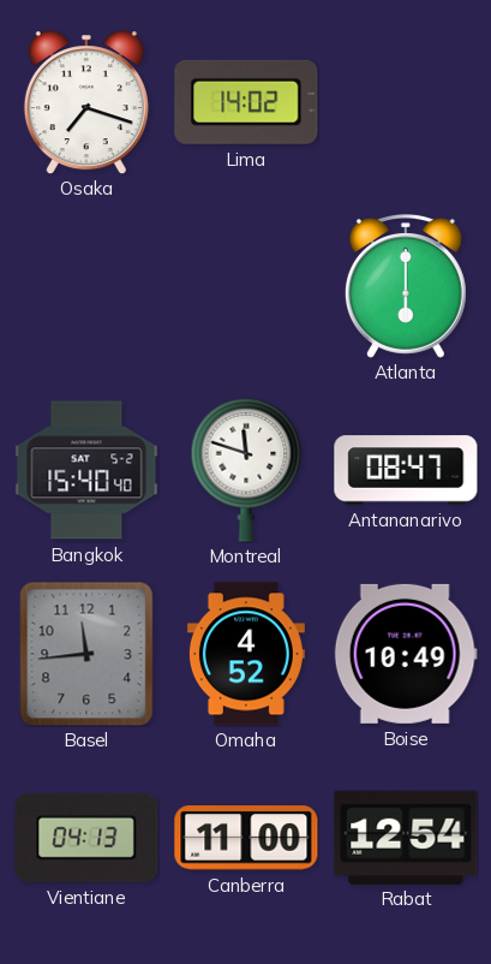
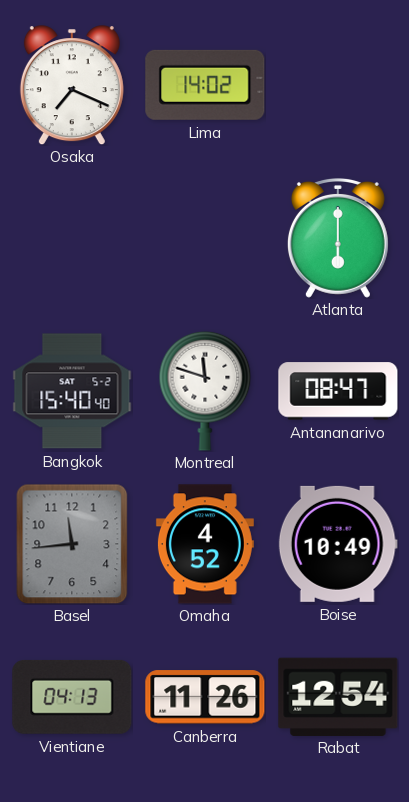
Osaka: 7:18 -> 7:19
Canberra: 11:00 -> 11:26
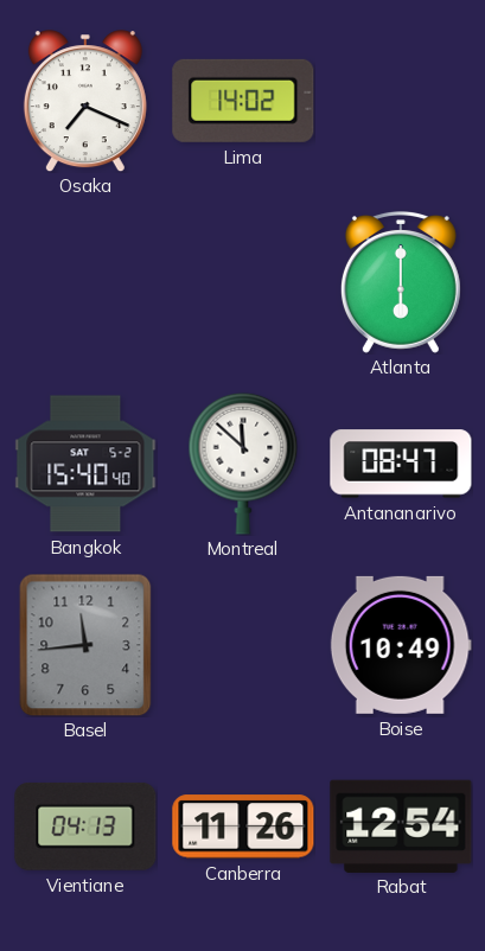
Montreal: 11:48 -> 11:52
Omaha: 4:52 -> none
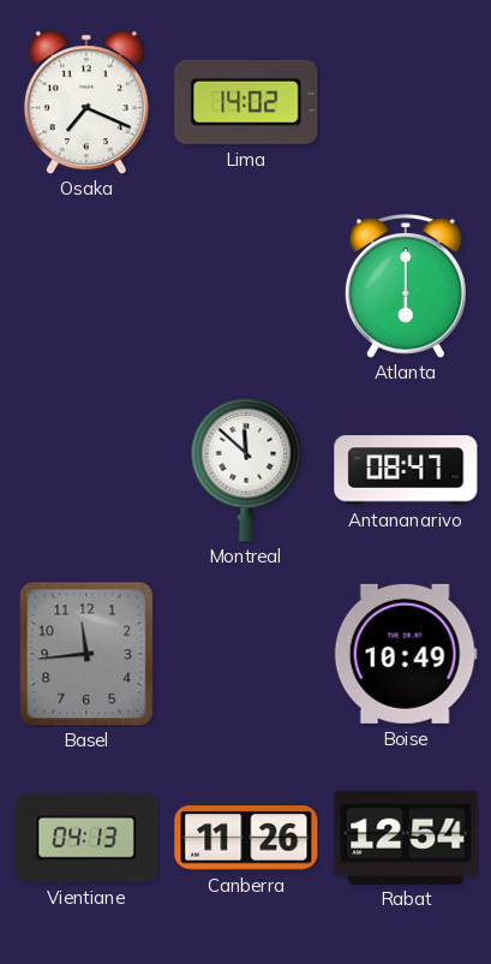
Bangkok: 15:40 -> none
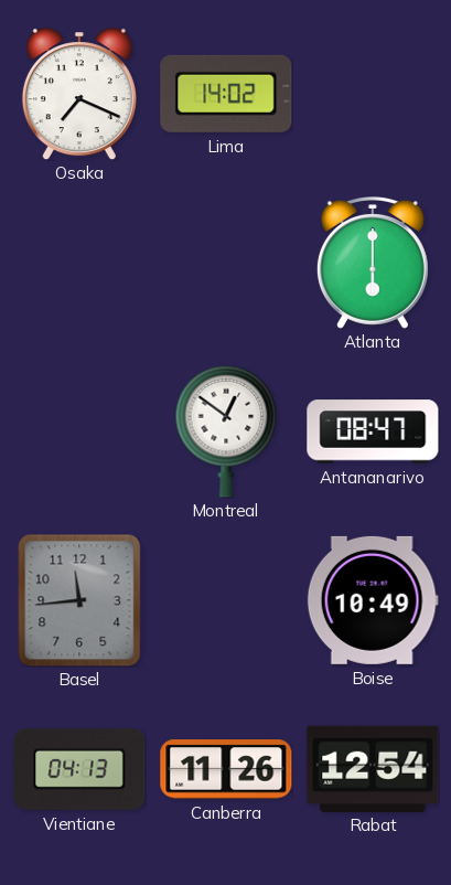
Montreal: 11:52 -> 12:51
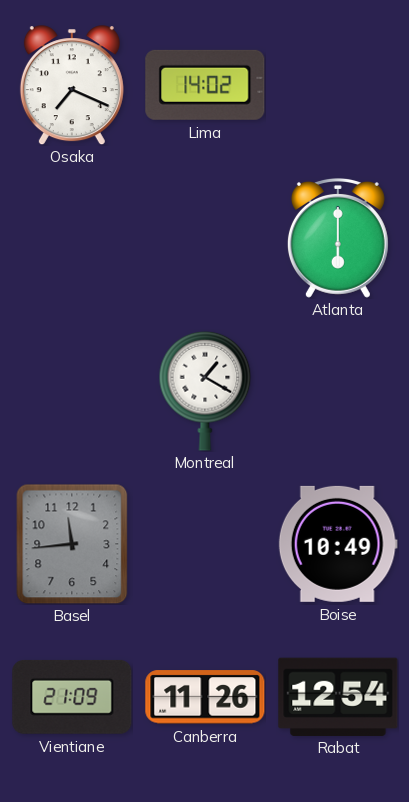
Montreal: 12:51 -> 1:20
Antananarivo: 08:47 -> none
Vientiane: 04:13 -> 21:09
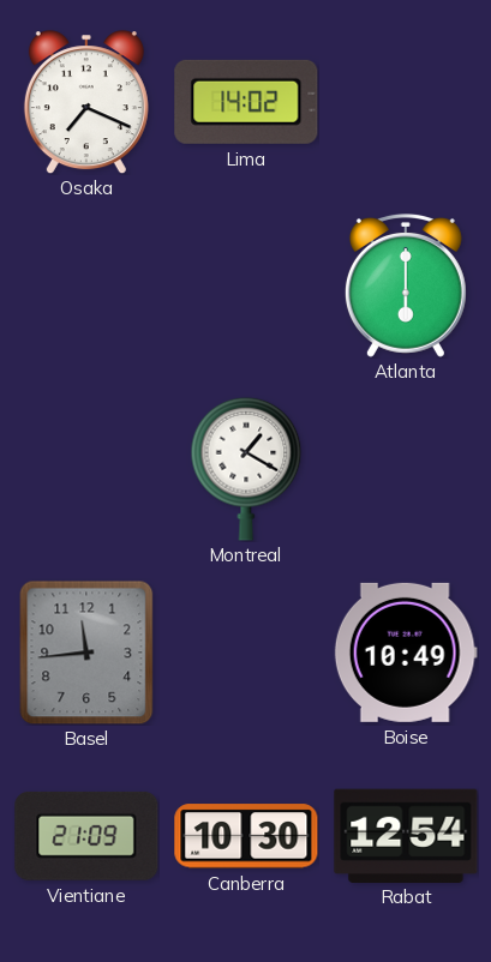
Canberra: 11:26 -> 10:30
